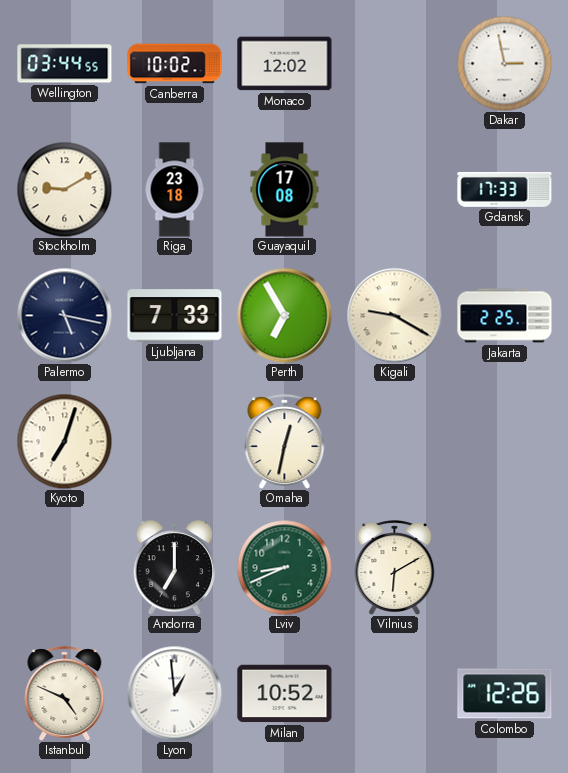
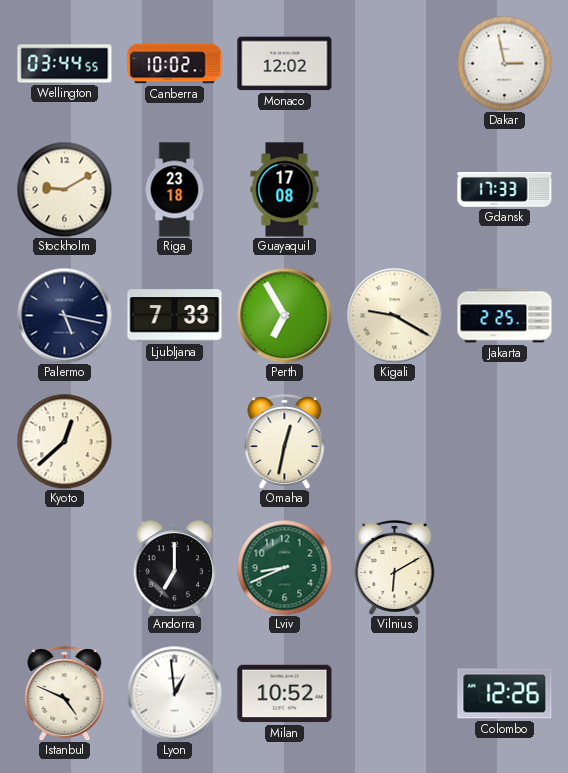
Kyoto: 7:03 -> 12:38
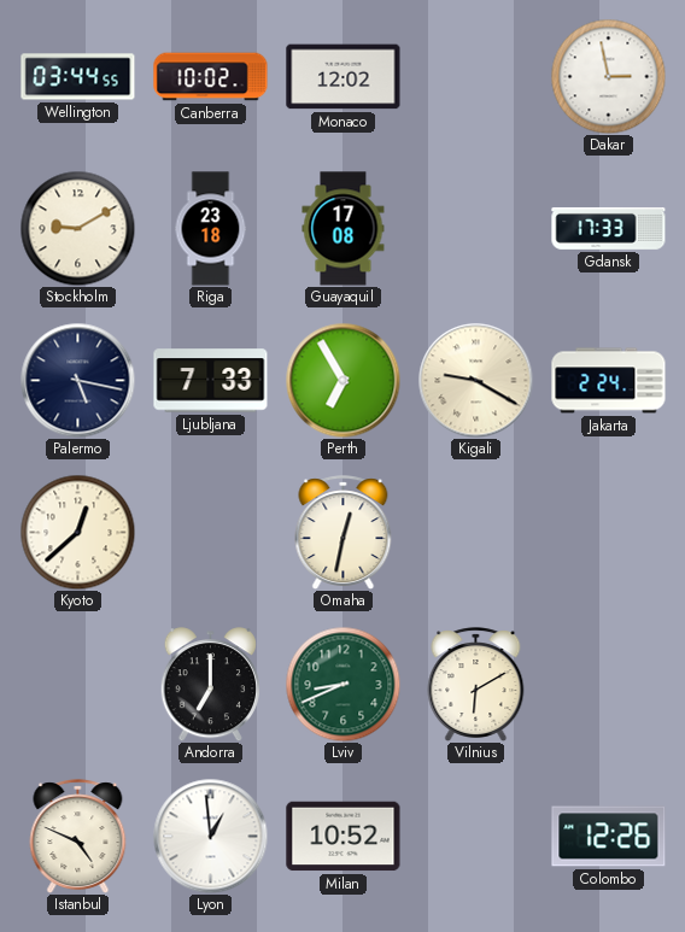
Jakarta: 2:25 -> 2:24
